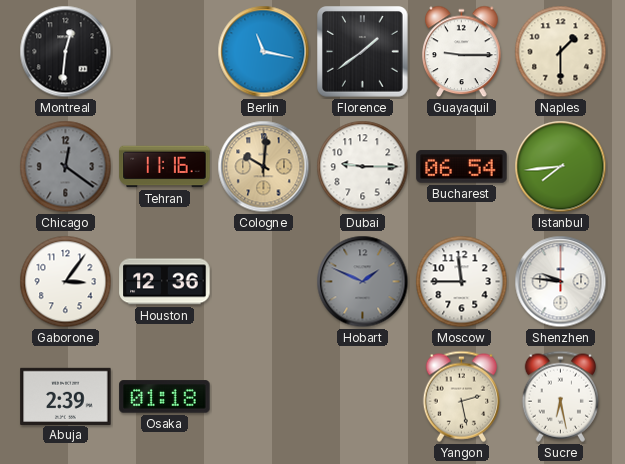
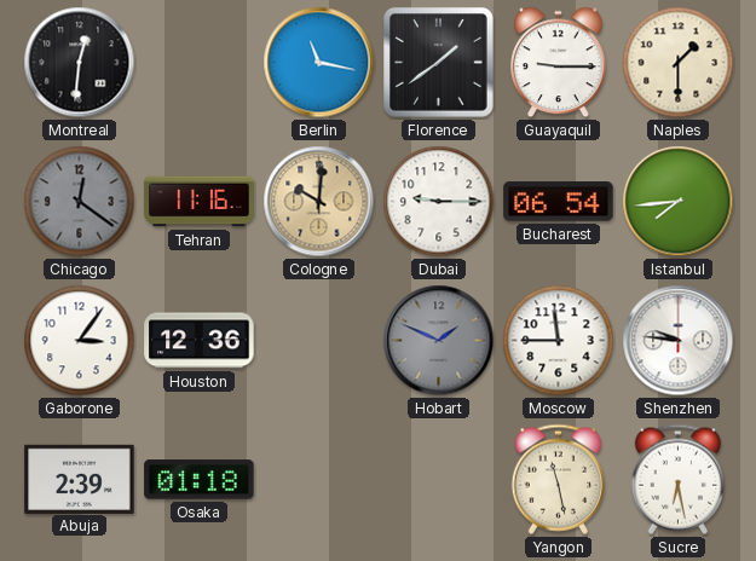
Yangon: 2:28 -> 11:28
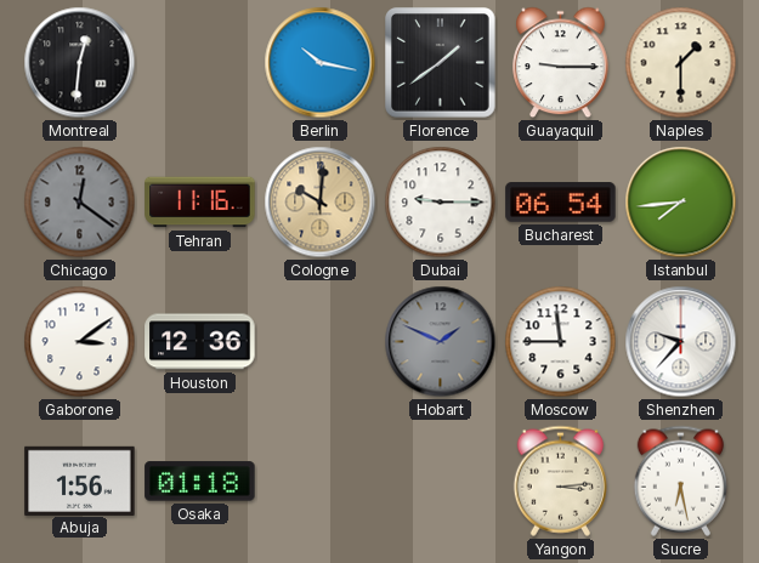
Berlin: 11:17 -> 10:17
Gaborone: 3:06 -> 3:09
Shenzhen: 9:46 -> 9:37
Abuja: 2:39 -> 1:56
Yangon: 11:28 -> 3:14
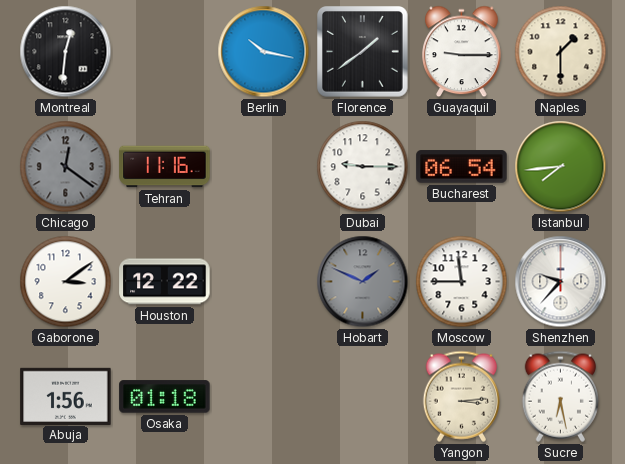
Cologne: 10:01 -> none
Houston: 12:36 -> 12:22
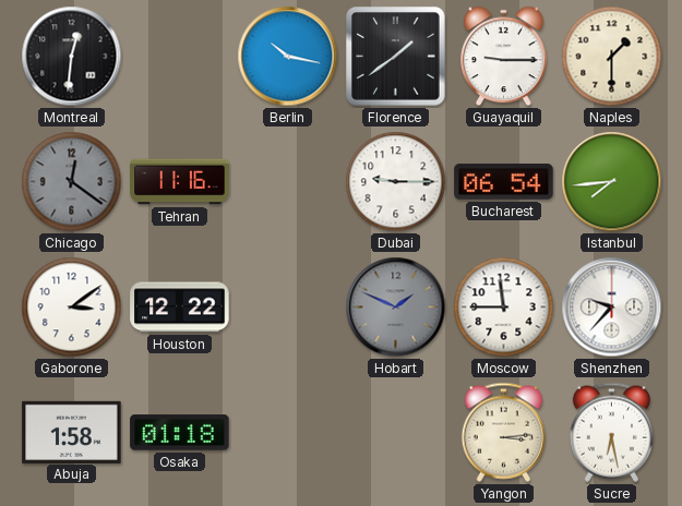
Abuja: 1:56 -> 1:58
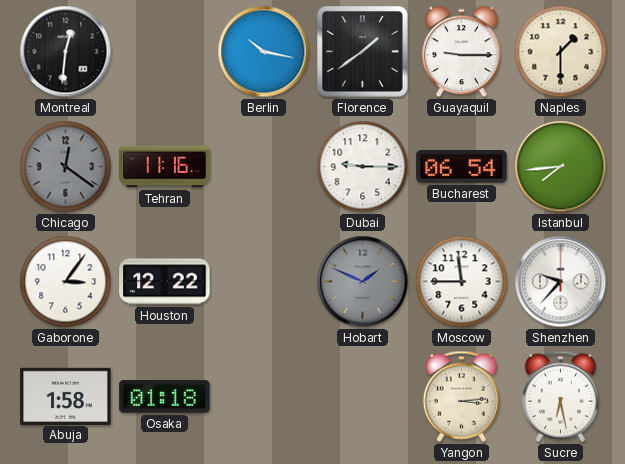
Gaborone: 3:09 -> 3:06
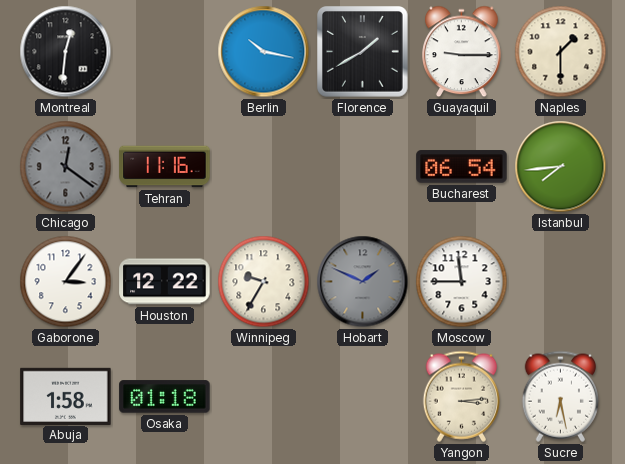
Florence: 1:39 -> 1:40
Dubai: 9:15 -> none
Winnipeg: none -> 9:35
Shenzhen: 9:37 -> none
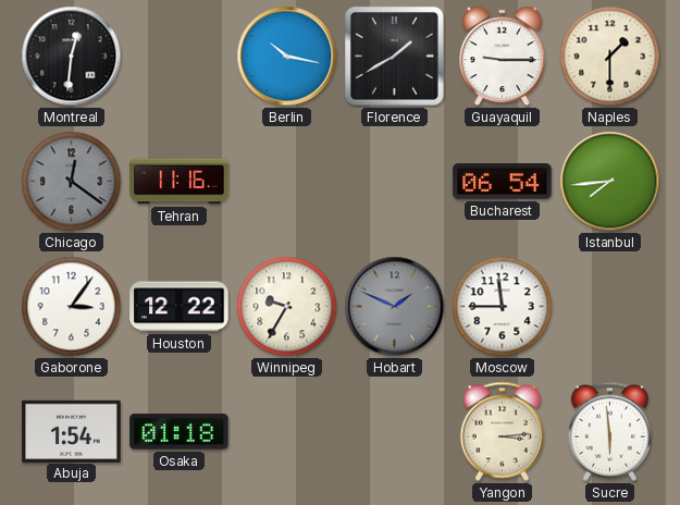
Abuja: 1:58 -> 1:54
Sucre: 6:28 -> 5:59
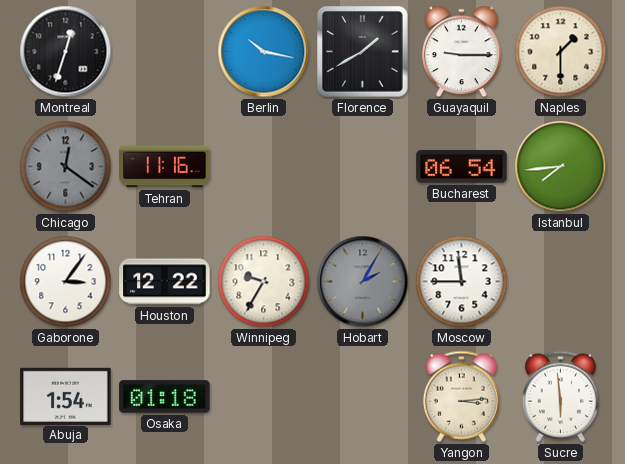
Montreal: 12:31 -> 12:33
Hobart: 1:49 -> 2:05
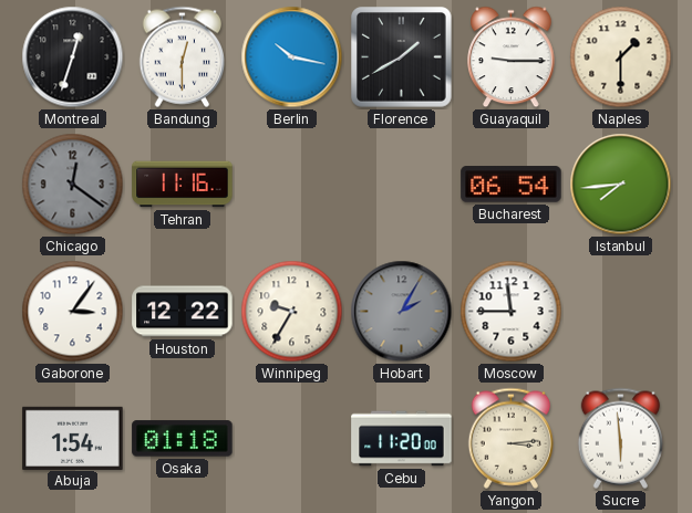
Bandung: none -> 12:30
Cebu: none -> 11:20
